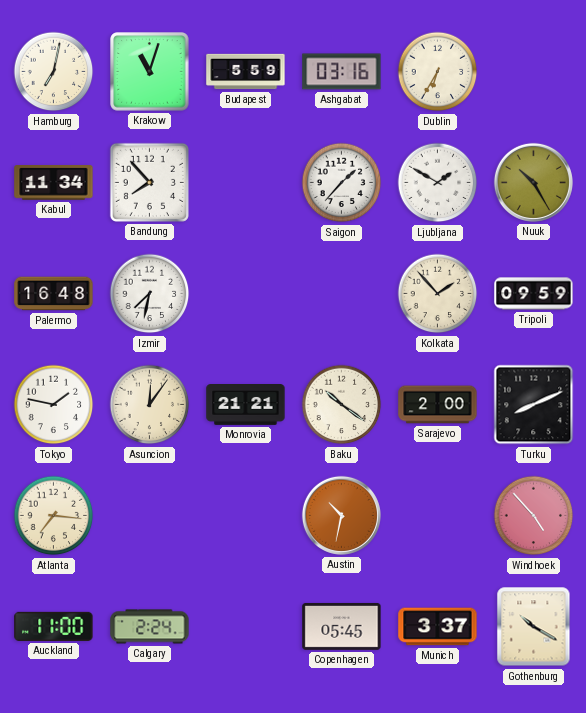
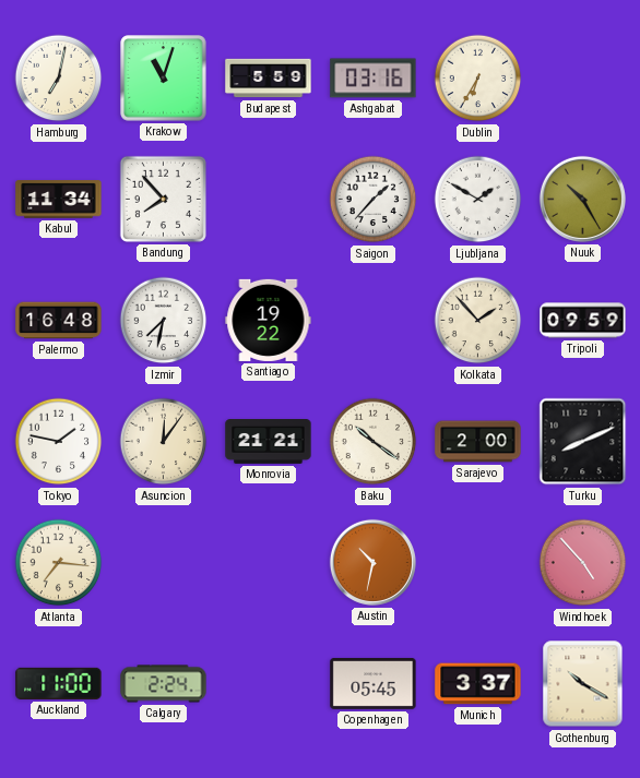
Santiago: none -> 19:22
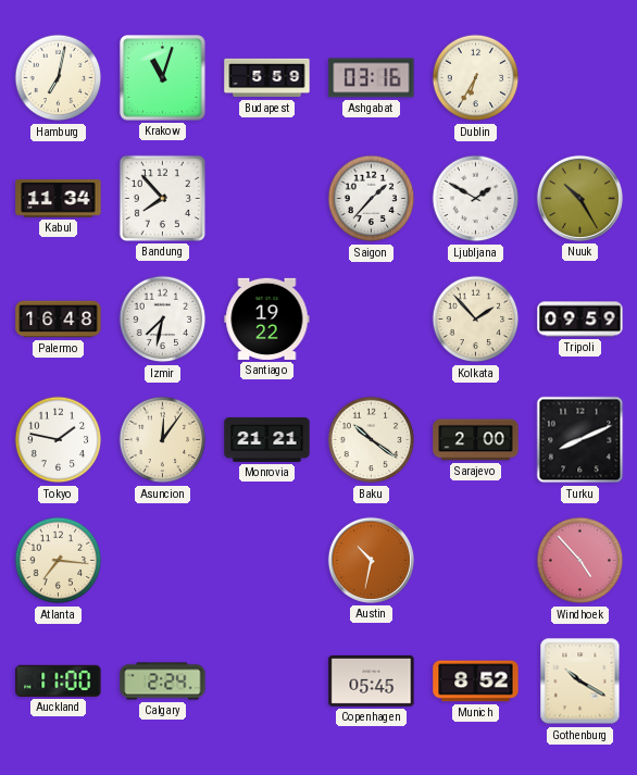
Munich: 3:37 -> 8:52
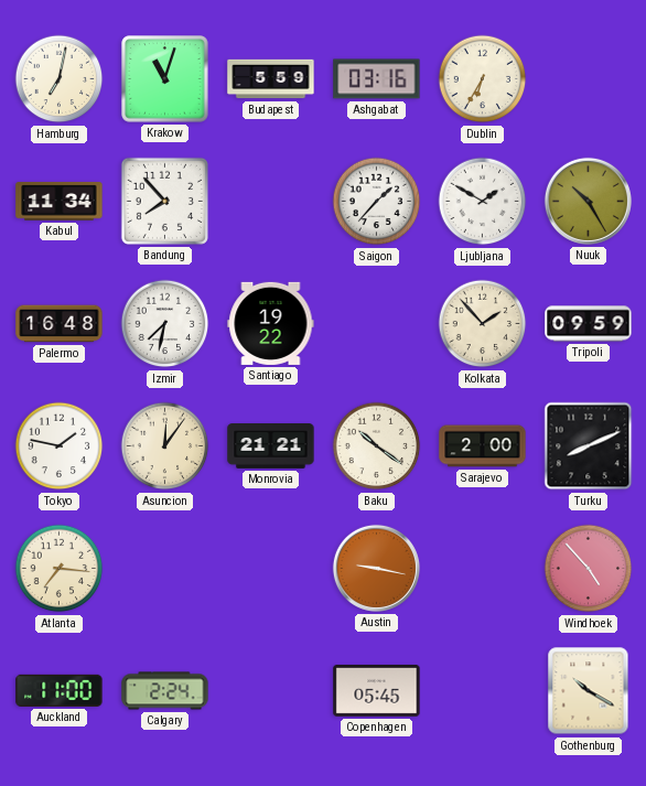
Austin: 10:32 -> 9:17
Munich: 8:52 -> none
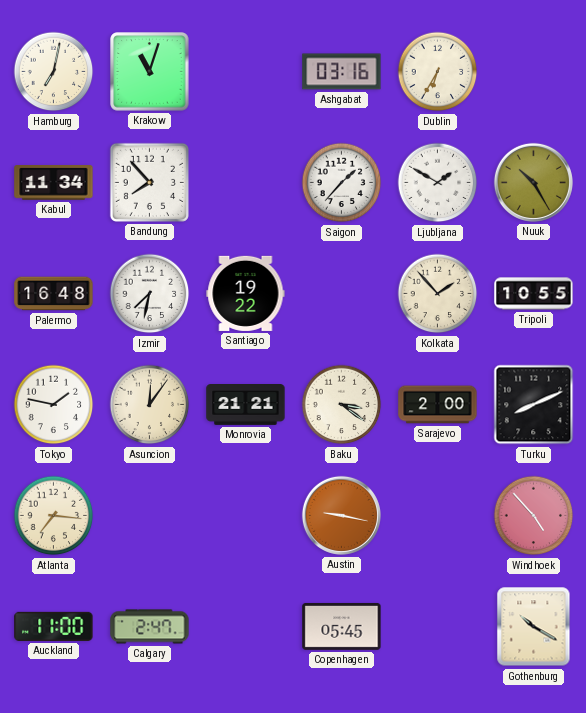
Budapest: 5:59 -> none
Tripoli: 09:59 -> 10:55
Baku: 10:21 -> 3:21
Calgary: 2:24 -> 2:47
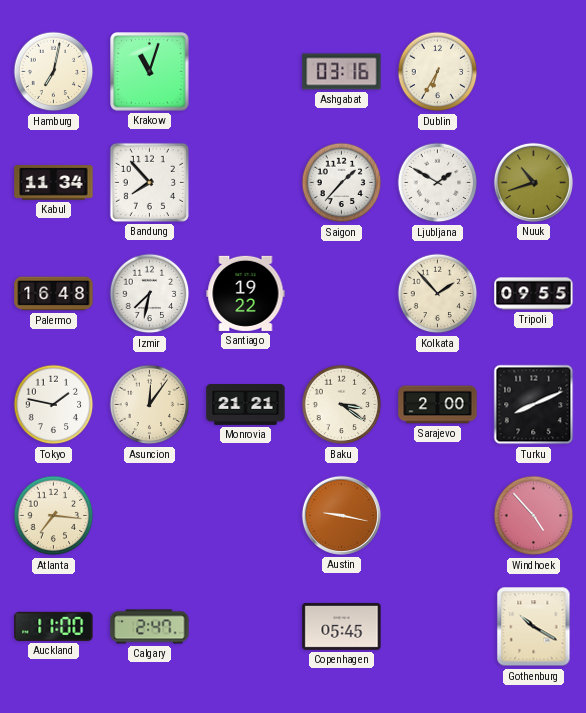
Nuuk: 10:25 -> 10:42
Tripoli: 10:55 -> 09:55
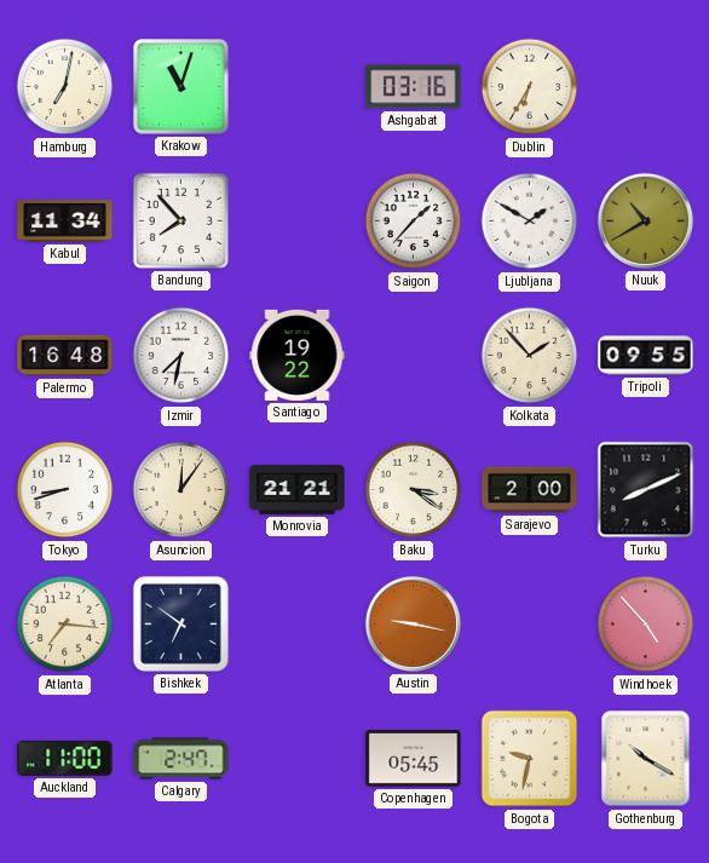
Nuuk: 10:42 -> 10:40
Tokyo: 1:47 -> 8:42
Bishkek: none -> 6:51
Bogota: none -> 9:32
